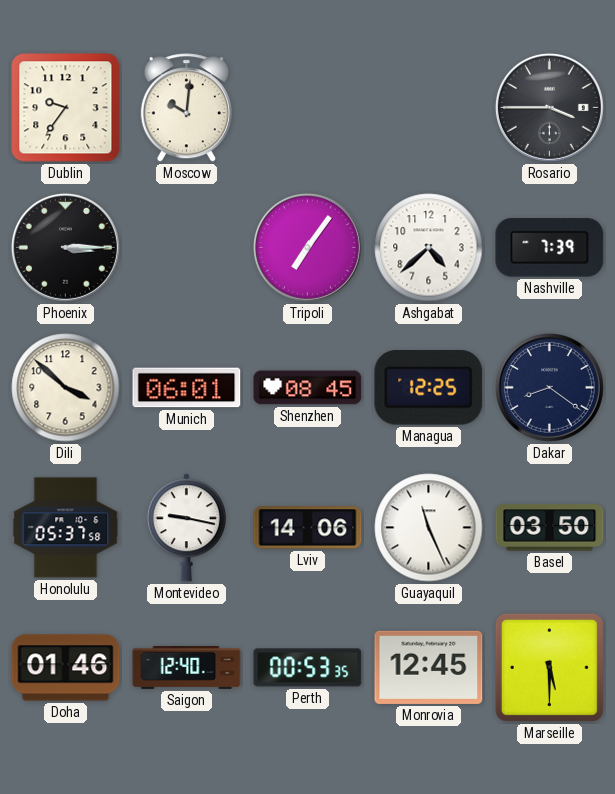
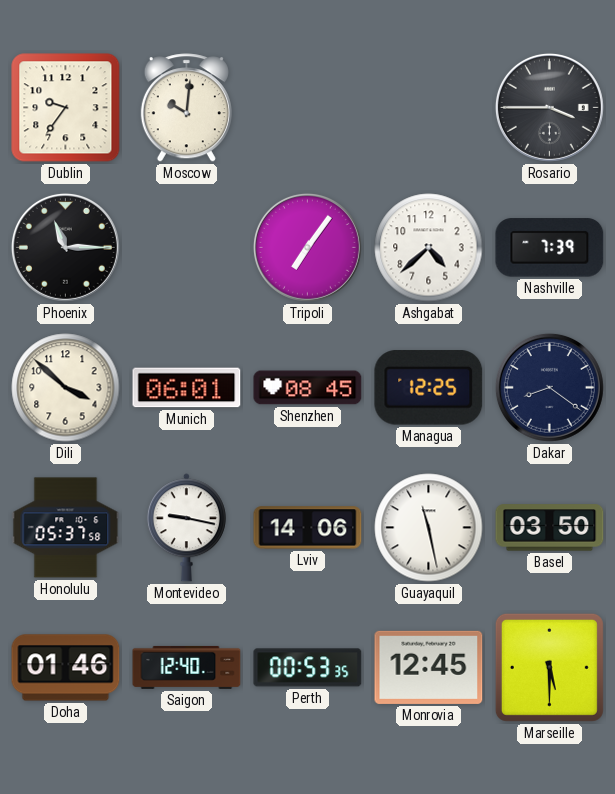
Phoenix: 3:15 -> 11:15
Guayaquil: 11:26 -> 11:28
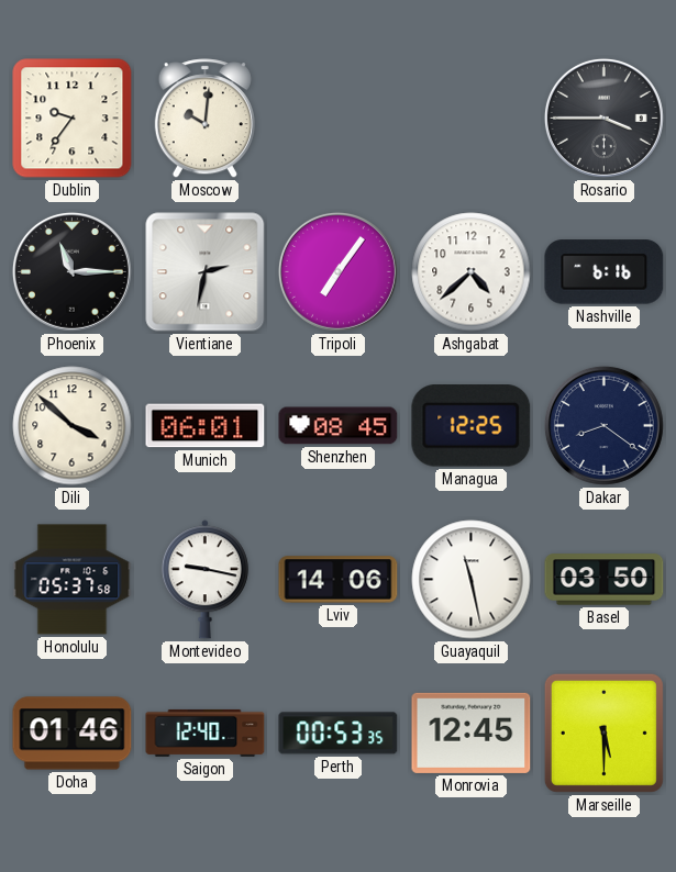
Vientiane: none -> 2:32
Nashville: 7:39 -> 6:16
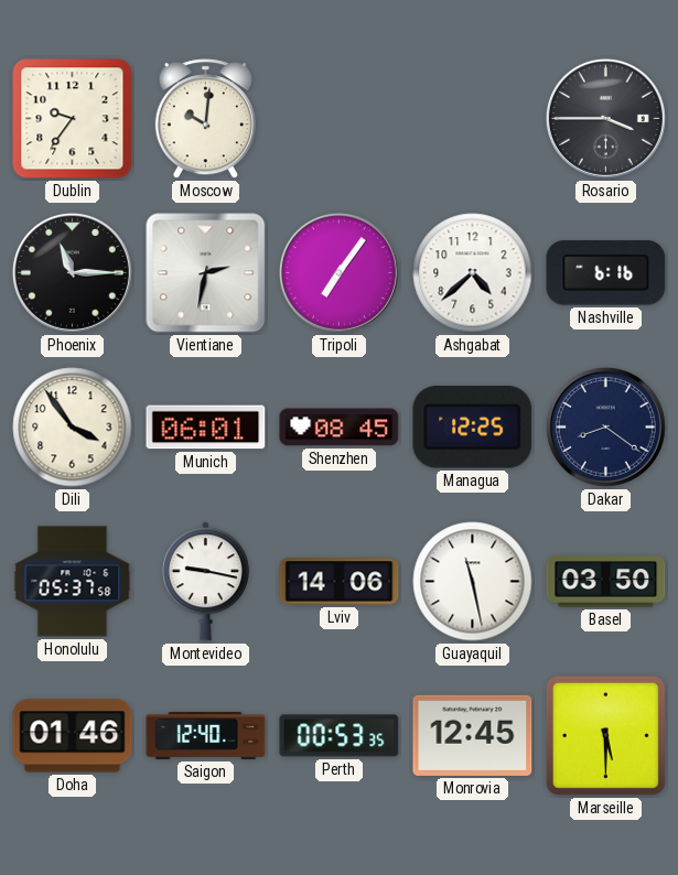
Dili: 3:52 -> 3:54
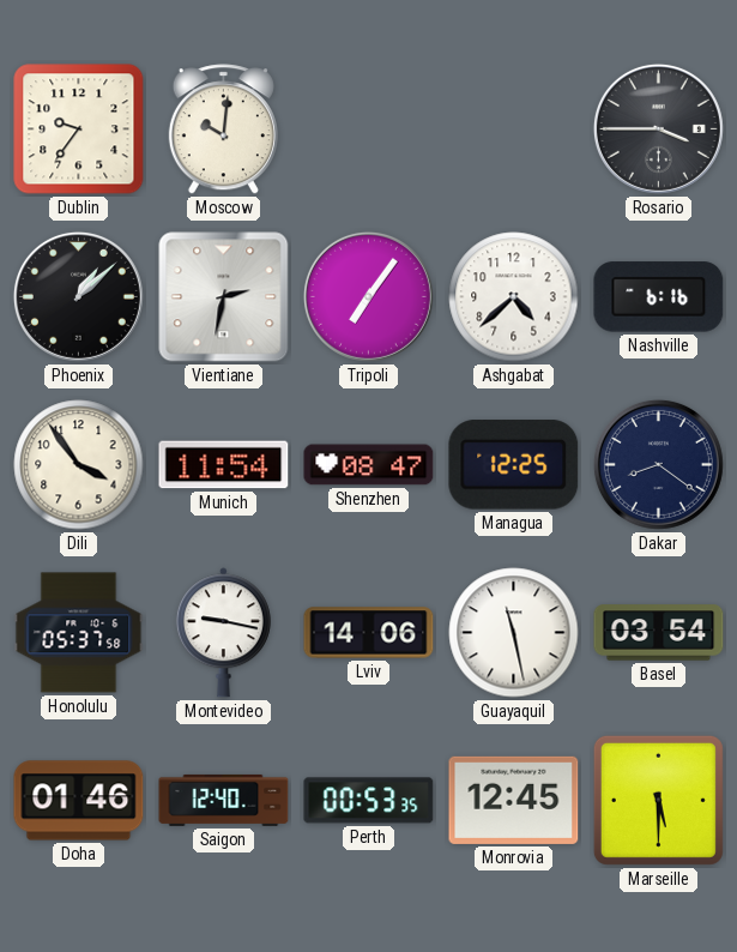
Phoenix: 11:15 -> 1:08
Munich: 06:01 -> 11:54
Shenzhen: 08:45 -> 08:47
Basel: 03:50 -> 03:54
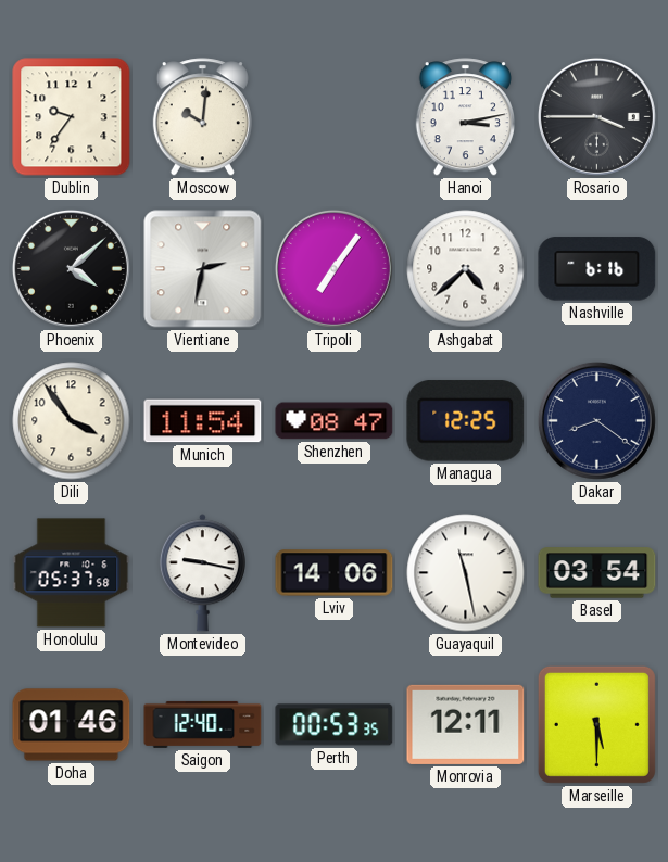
Hanoi: none -> 3:13
Phoenix: 1:08 -> 4:08
Monrovia: 12:45 -> 12:11
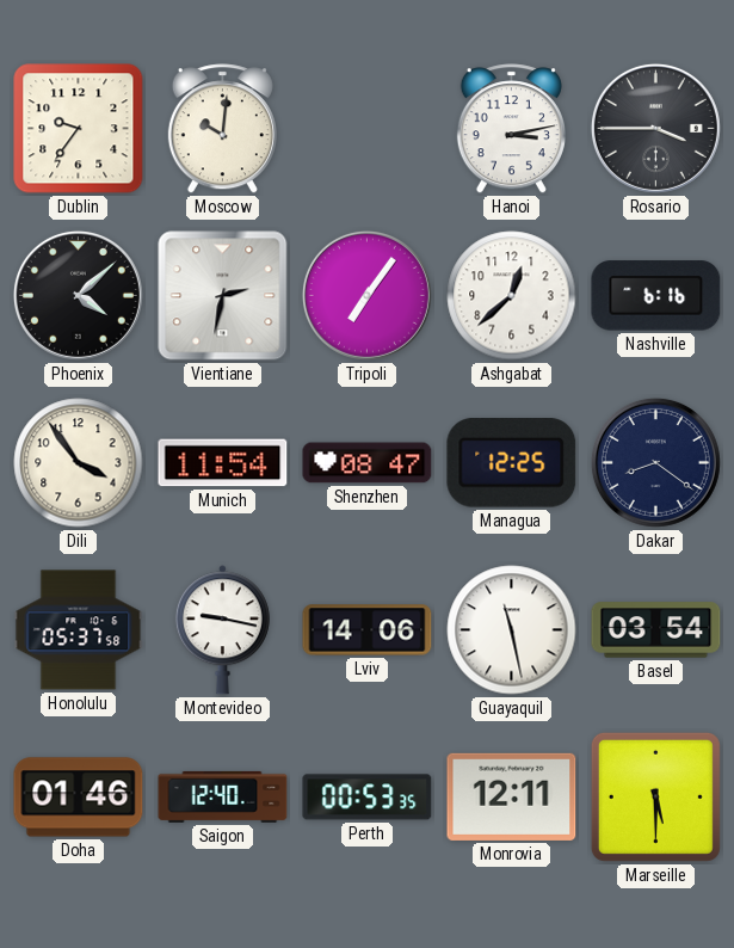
Ashgabat: 4:38 -> 12:38
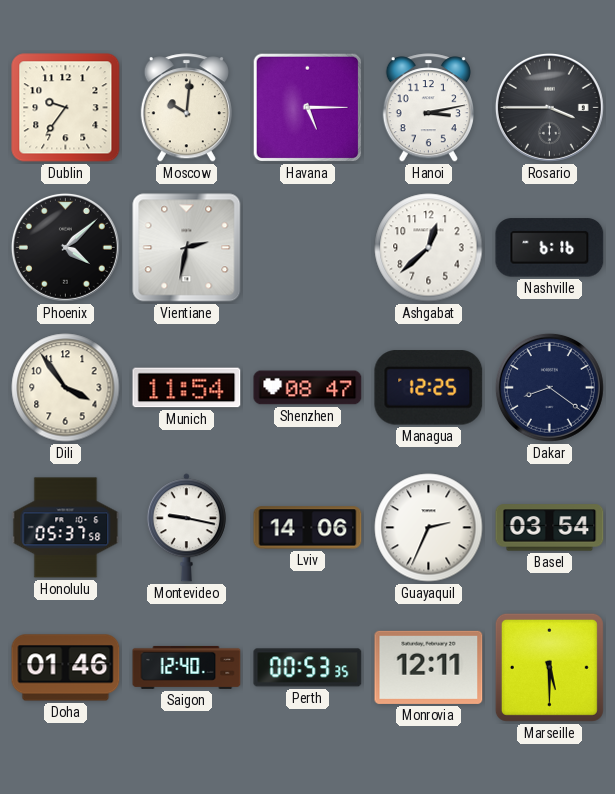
Havana: none -> 5:15
Tripoli: 7:06 -> none
Guayaquil: 11:28 -> 2:34
